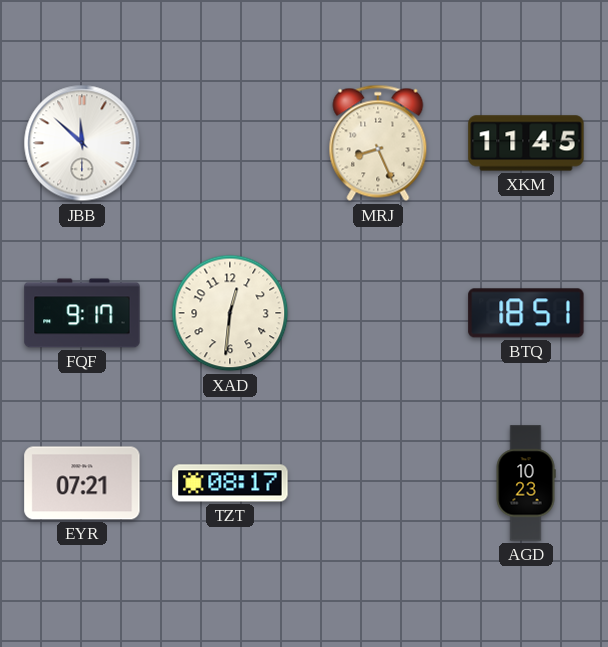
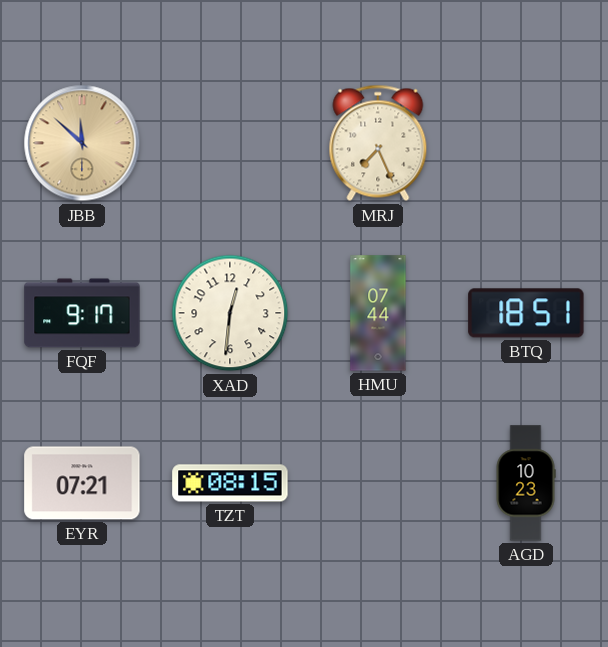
JBB dial: white -> champagne
MRJ: 8:26 -> 7:26
XKM: 11:45 -> none
HMU: none -> 07:44
TZT: 08:17 -> 08:15
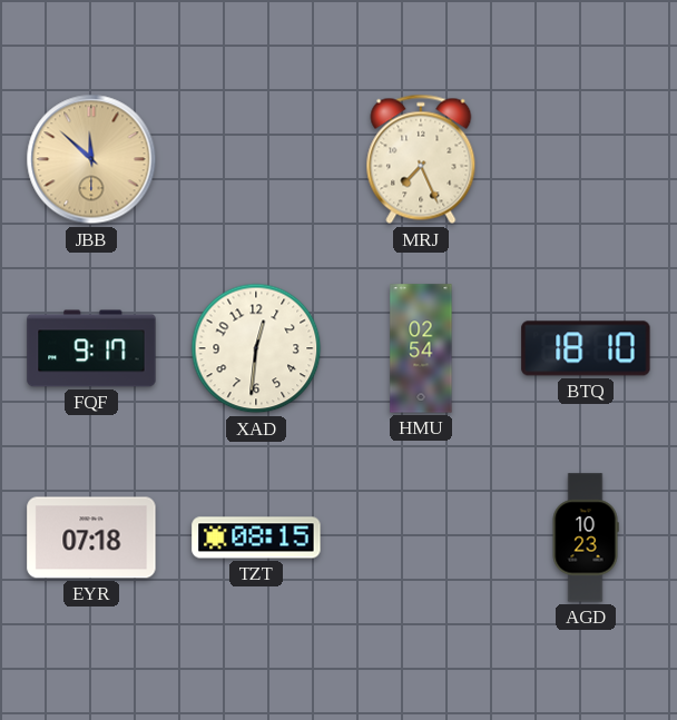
HMU: 07:44 -> 02:54
BTQ: 18:51 -> 18:10
EYR: 07:21 -> 07:18
